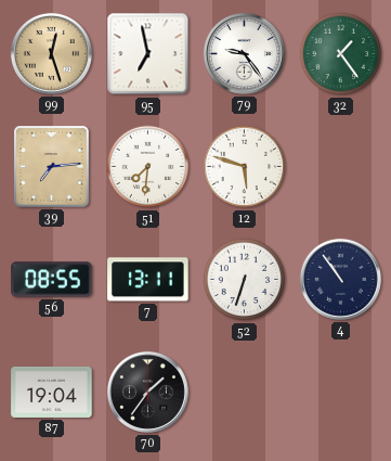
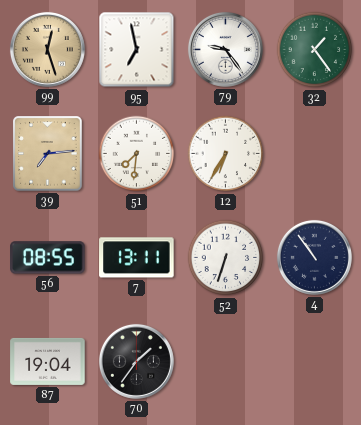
12: 5:48 -> 6:35
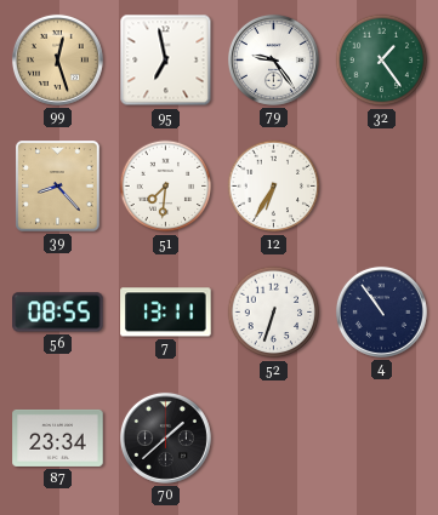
39: 7:14 -> 8:23
87: 19:04 -> 23:34
70: 1:36 -> 1:38
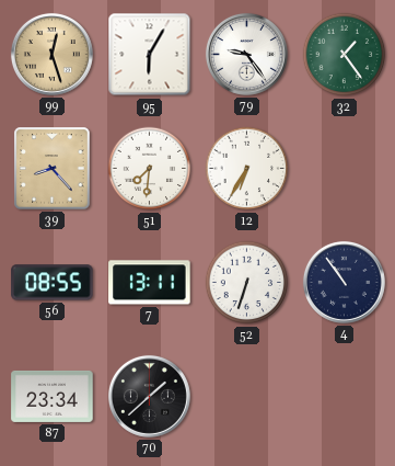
95: 6:58 -> 6:05
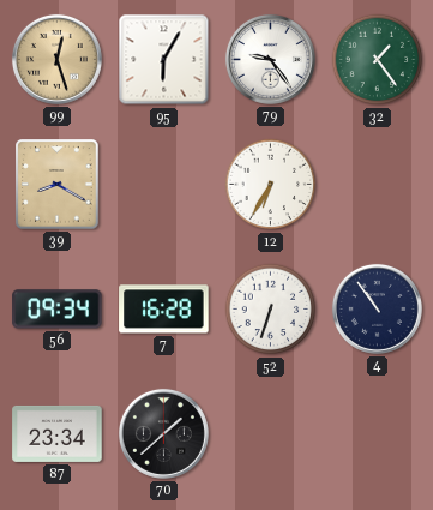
39: 8:23 -> 8:20
51: 7:31 -> none
56: 08:55 -> 09:34
7: 13:11 -> 16:28
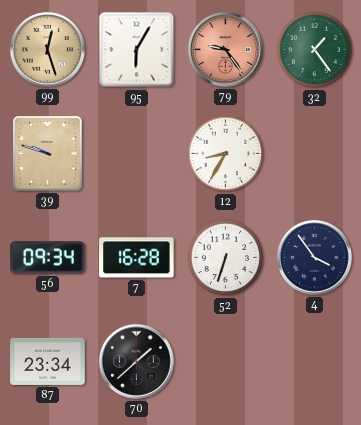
79 dial: white -> salmon
39: 8:20 -> 9:48
12: 6:35 -> 8:35
4: 10:54 -> 3:54
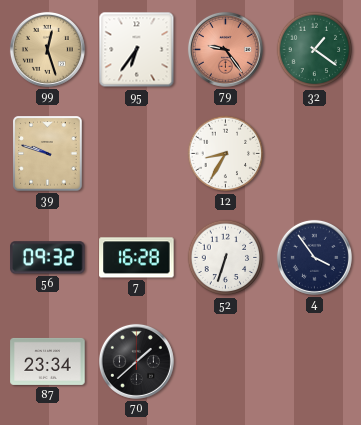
95: 6:05 -> 6:36
32: 1:24 -> 1:21
56: 09:34 -> 09:32
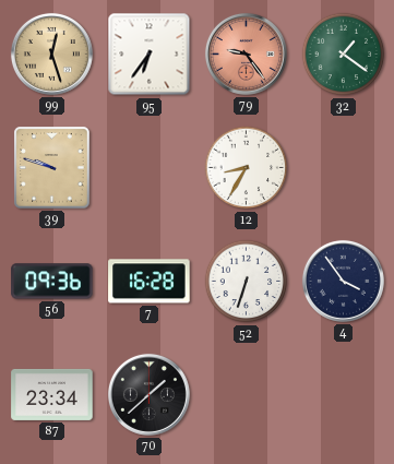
56: 09:32 -> 09:36
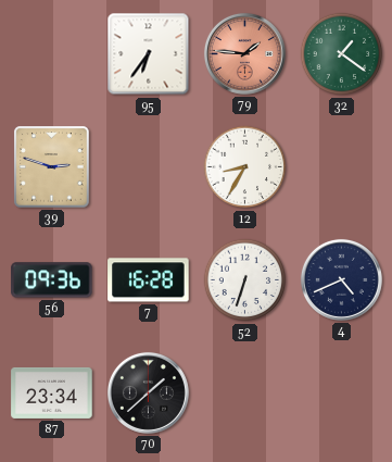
99: 12:27 -> none
79: 9:24 -> 1:46
39: 9:48 -> 2:48
4: 3:54 -> 4:41
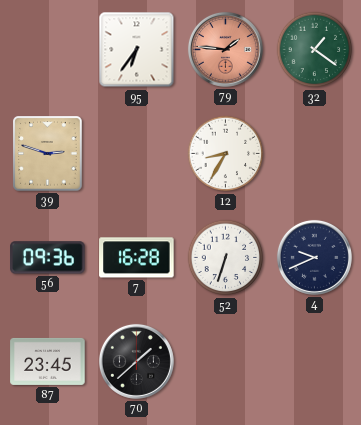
4: 4:41 -> 9:41
87: 23:34 -> 23:45
